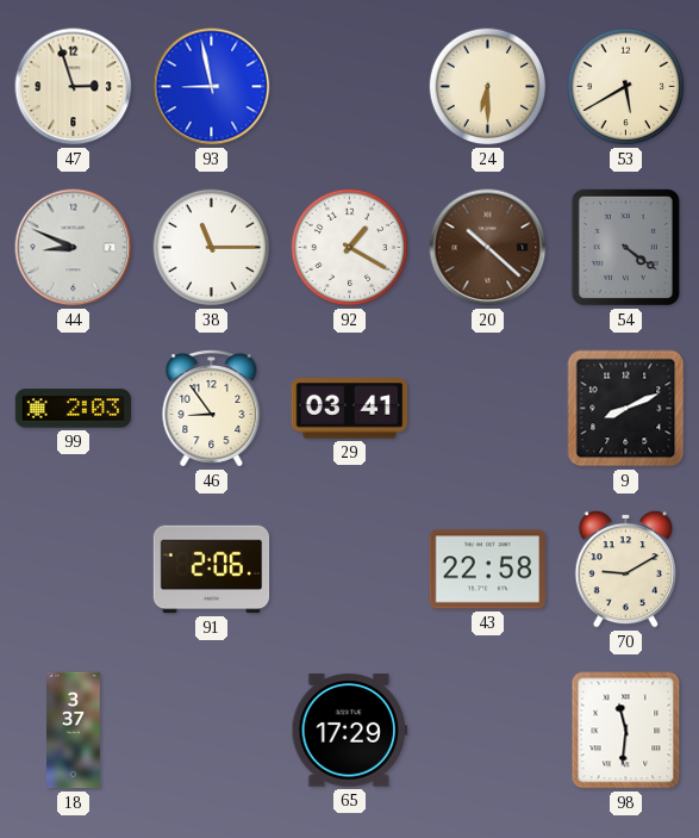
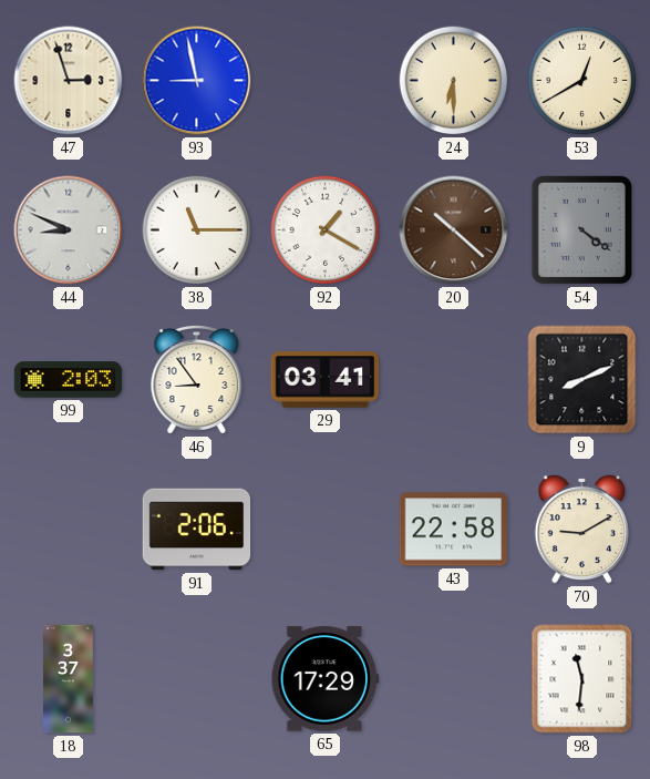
53: 5:40 -> 12:40
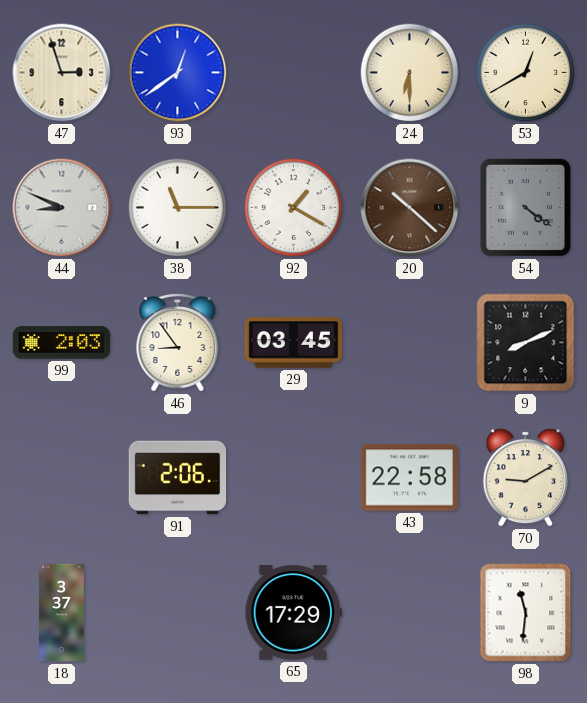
93: 8:58 -> 12:39
29: 03:41 -> 03:45
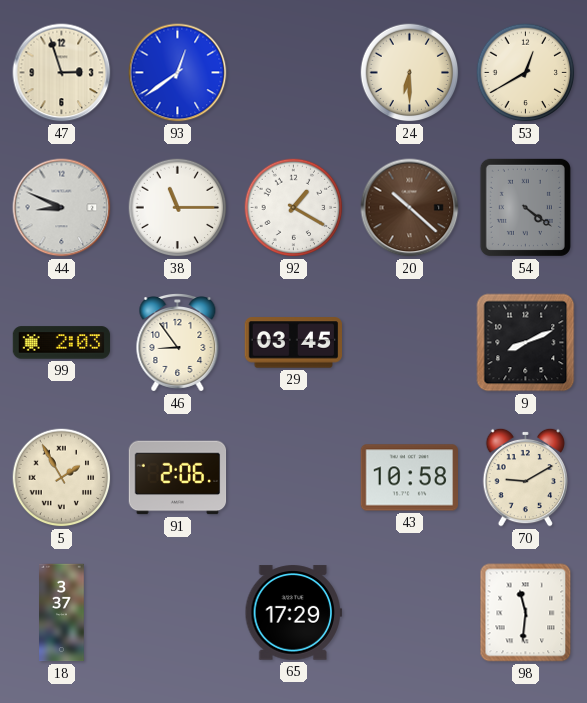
5: none -> 1:55
43: 22:58 -> 10:58
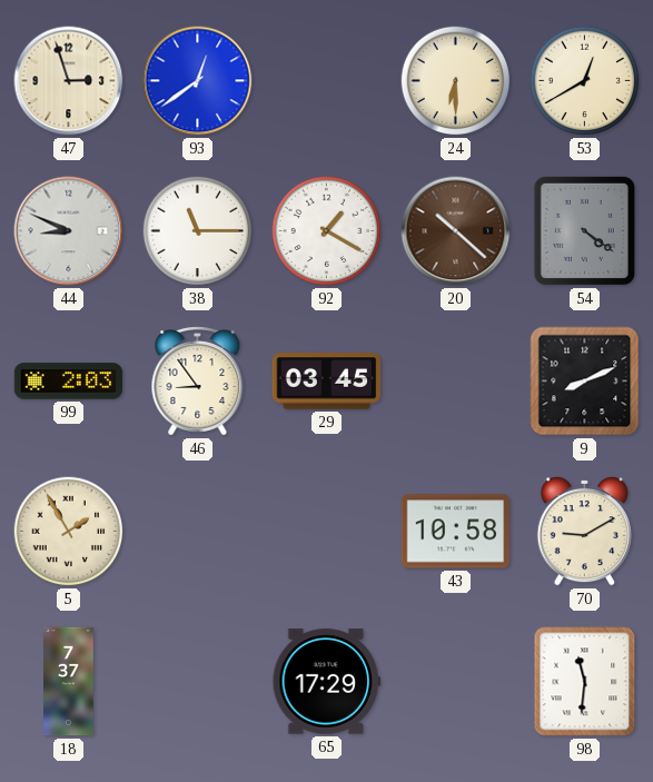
91: 2:06 -> none
18: 3:37 -> 7:37
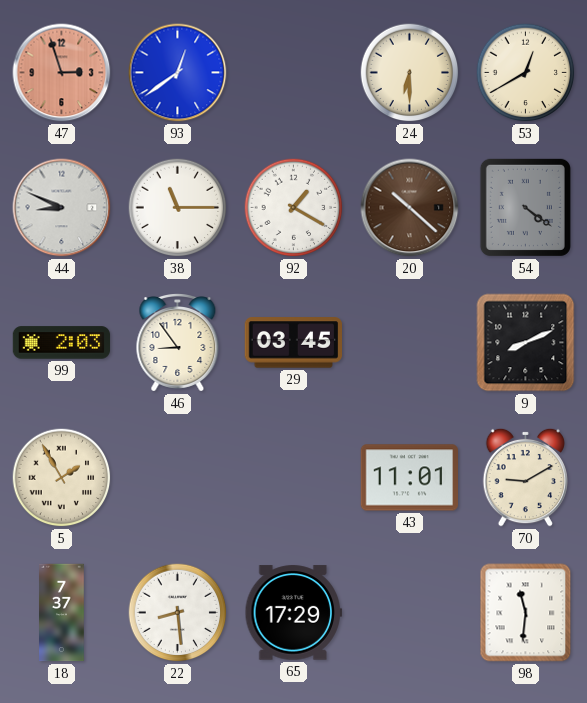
47 dial: cream -> salmon
43: 10:58 -> 11:01
22: none -> 8:29
